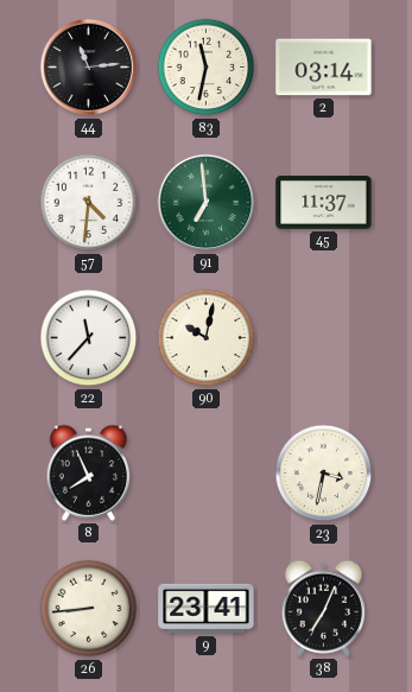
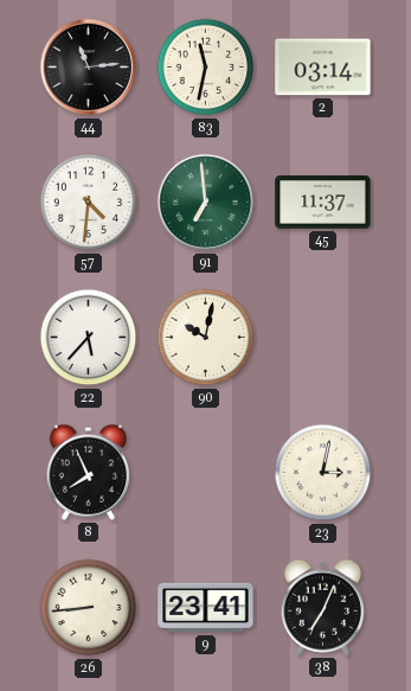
22: 11:37 -> 5:37
23: 3:32 -> 3:02
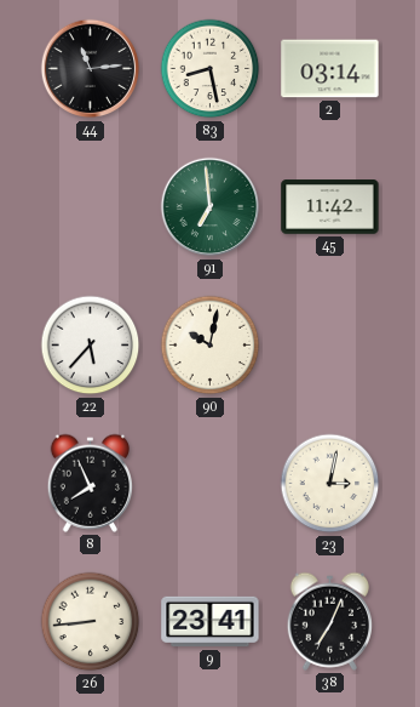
83: 11:32 -> 8:28
57: 4:31 -> none
45: 11:37 -> 11:42
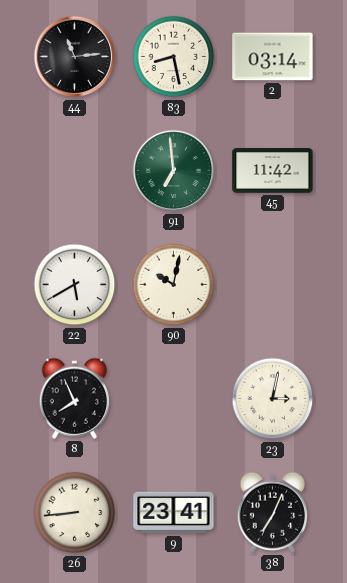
22: 5:37 -> 5:40
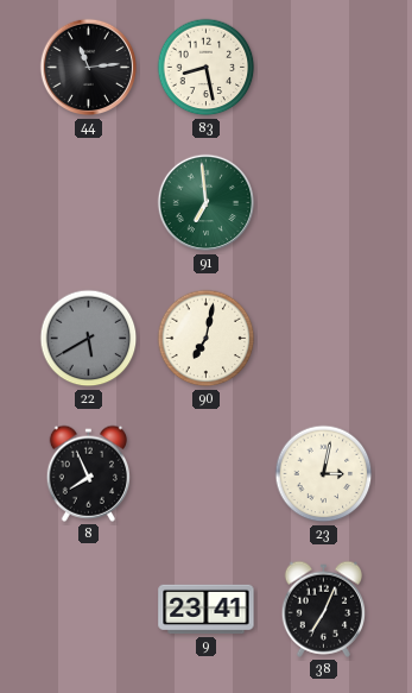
2: 03:14 -> none
45: 11:42 -> none
22 dial: white -> grey
90: 10:02 -> 7:02
26: 8:44 -> none
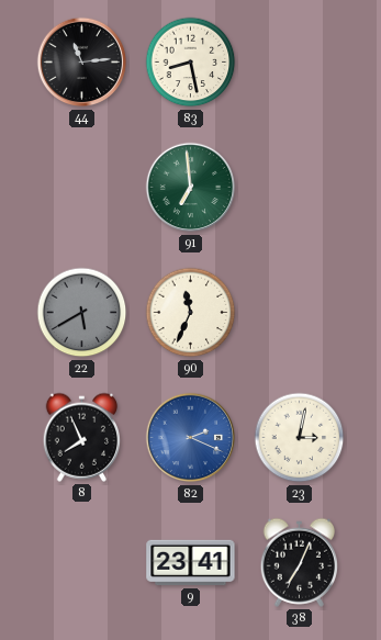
90: 7:02 -> 11:34
82: none -> 2:19
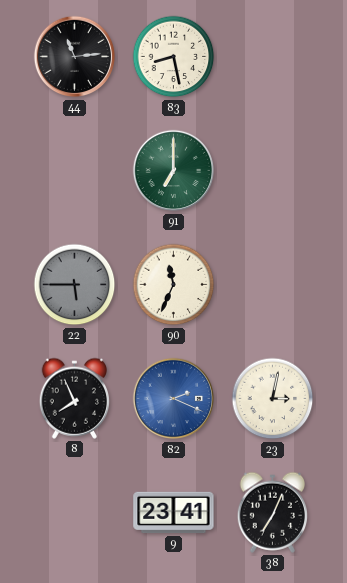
91: 6:59 -> 7:00
22: 5:40 -> 5:45
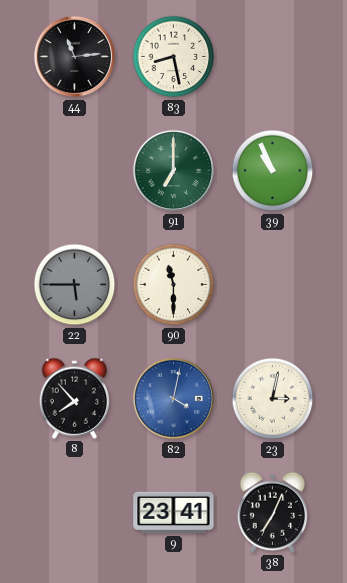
39: none -> 10:56
90: 11:34 -> 11:30
8: 7:56 -> 7:53
82: 2:19 -> 4:02
